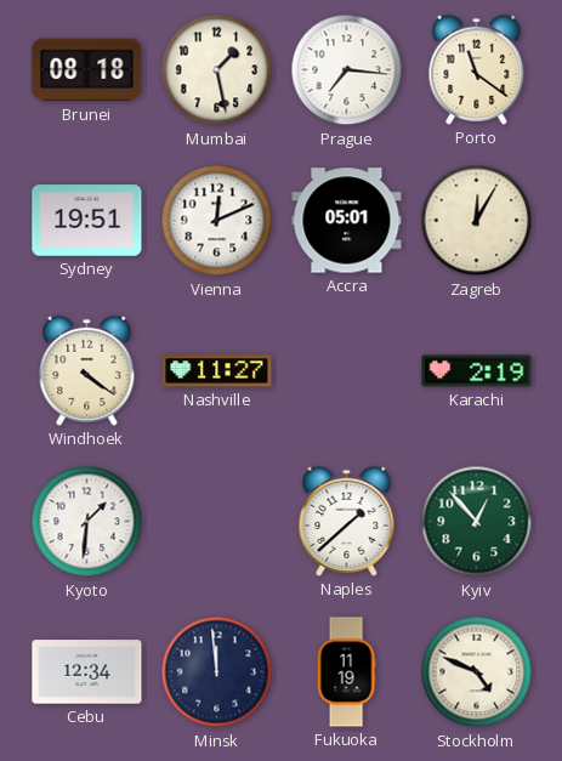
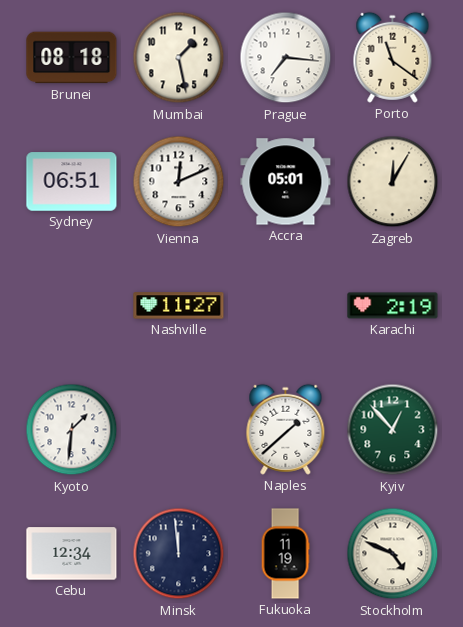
Sydney: 19:51 -> 06:51
Windhoek: 4:21 -> none
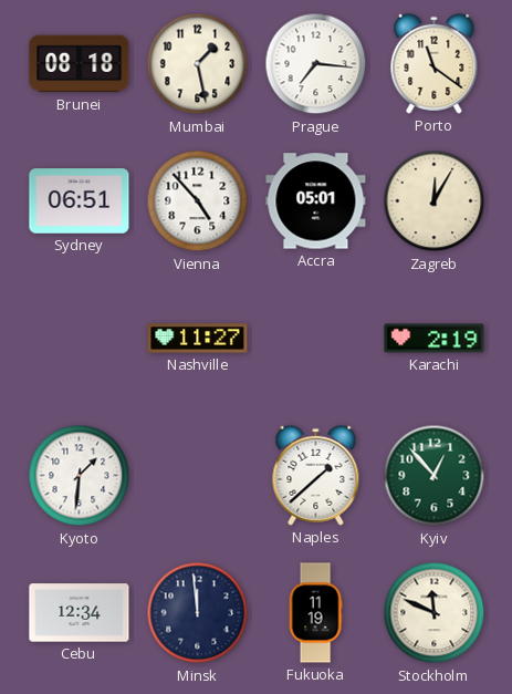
Vienna: 12:11 -> 4:53
Stockholm: 4:49 -> 11:49
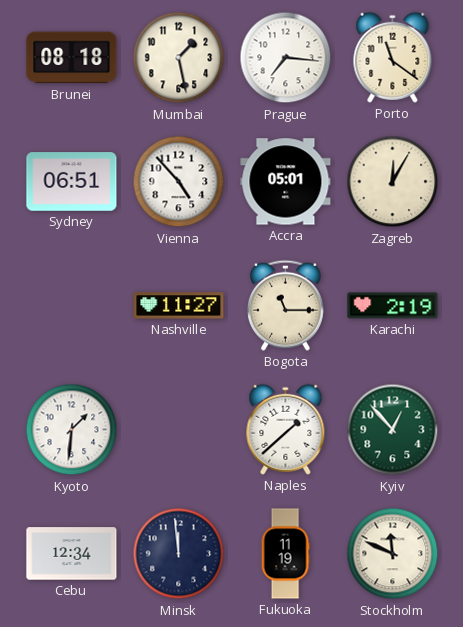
Bogota: none -> 11:15
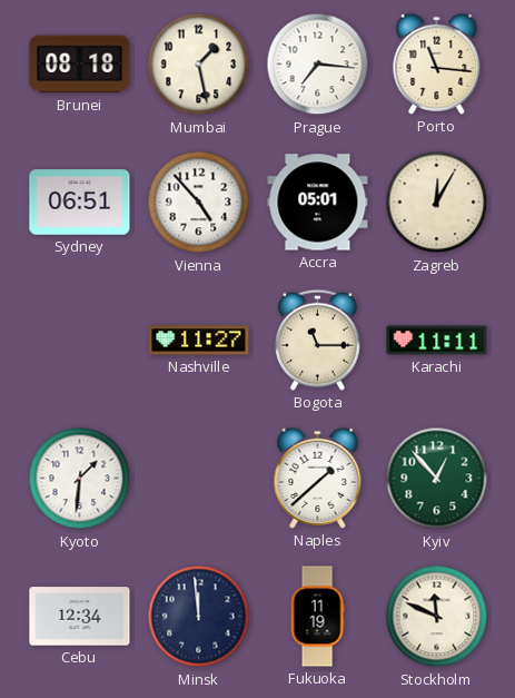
Porto: 11:21 -> 11:16
Karachi: 2:19 -> 11:11
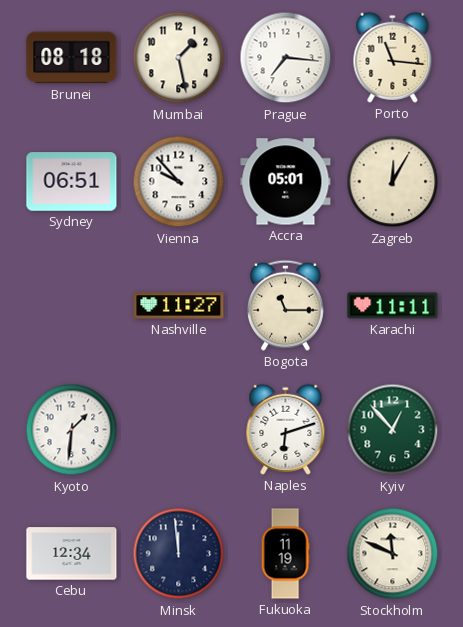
Vienna: 4:53 -> 9:53
Naples: 1:38 -> 6:12
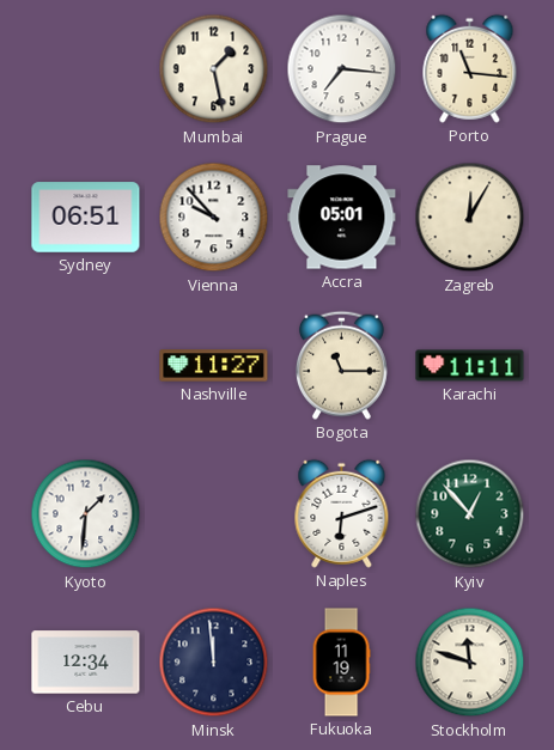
Brunei: 08:18 -> none
Stockholm: 11:49 -> 11:48
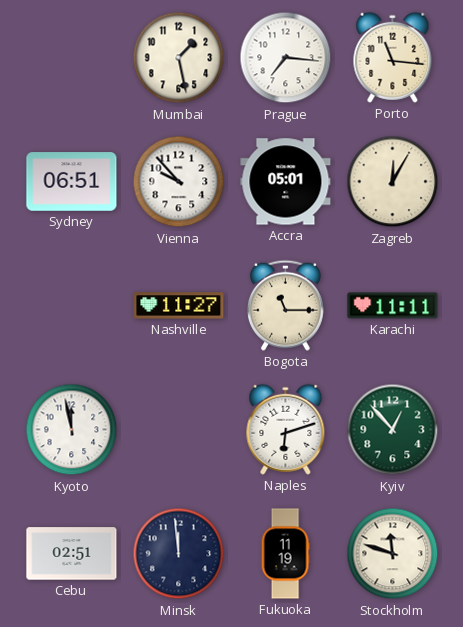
Kyoto: 1:31 -> 11:58
Cebu: 12:34 -> 02:51
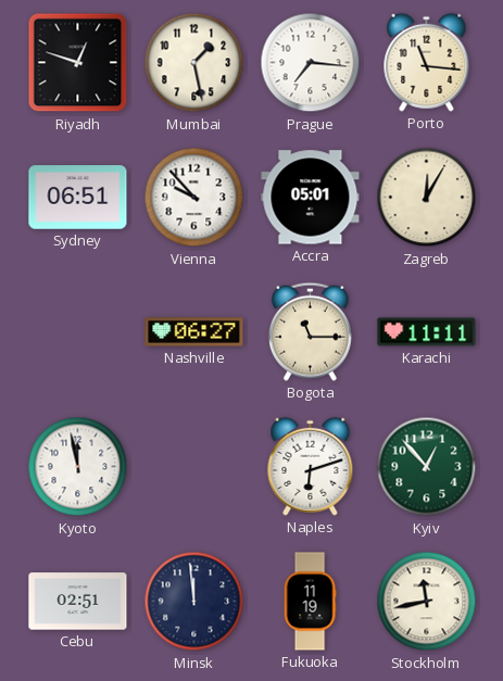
Riyadh: none -> 12:48
Nashville: 11:27 -> 06:27
Stockholm: 11:48 -> 11:43
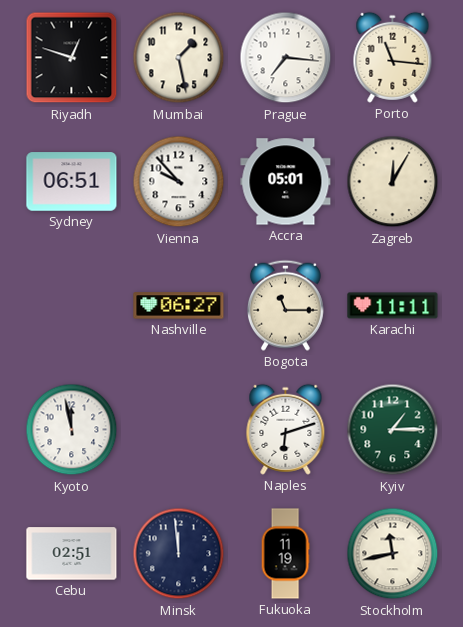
Kyiv: 12:53 -> 1:15
